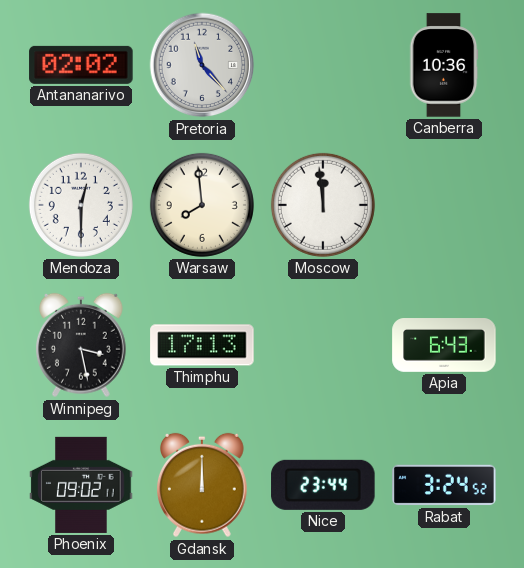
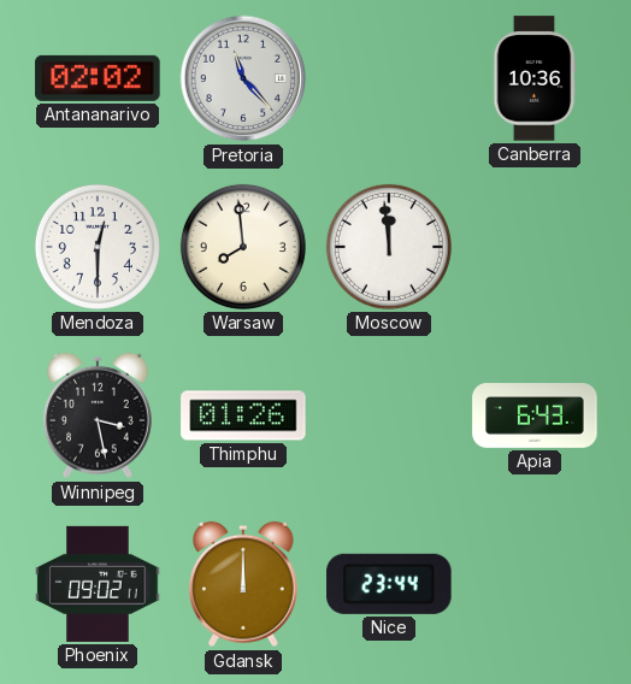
Thimphu: 17:13 -> 01:26
Rabat: 3:24 -> none
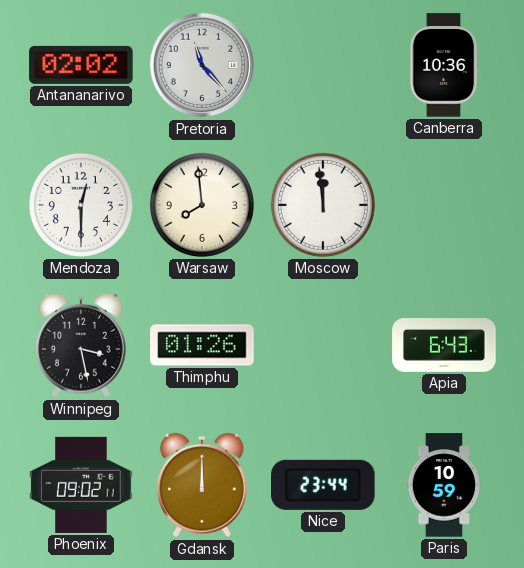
Paris: none -> 10:59
